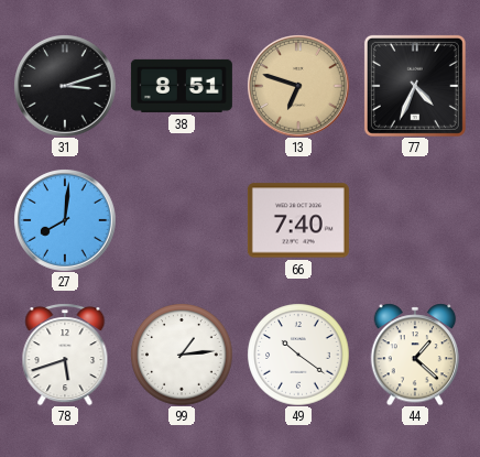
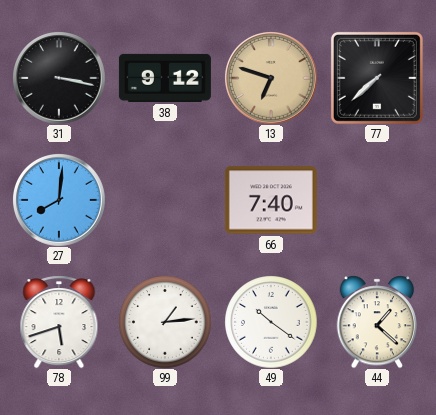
31: 3:12 -> 3:17
38: 8:51 -> 9:12
77: 4:34 -> 7:38
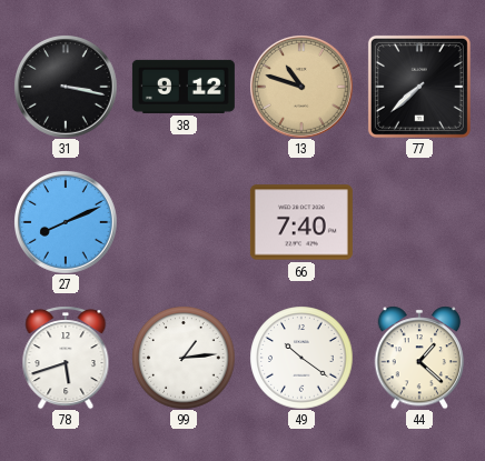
13: 6:48 -> 10:48
27: 8:01 -> 8:11
